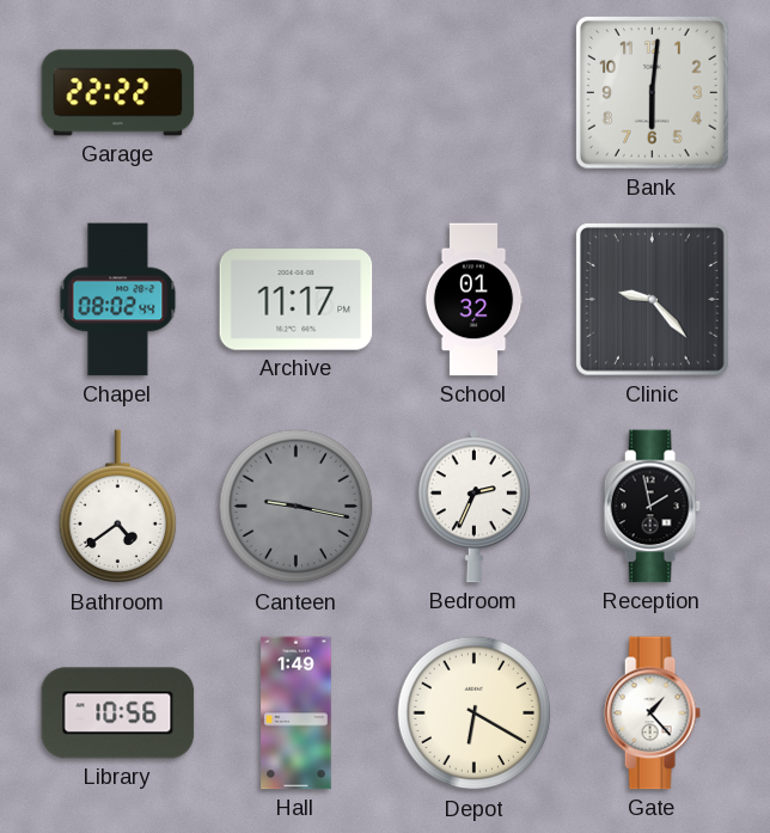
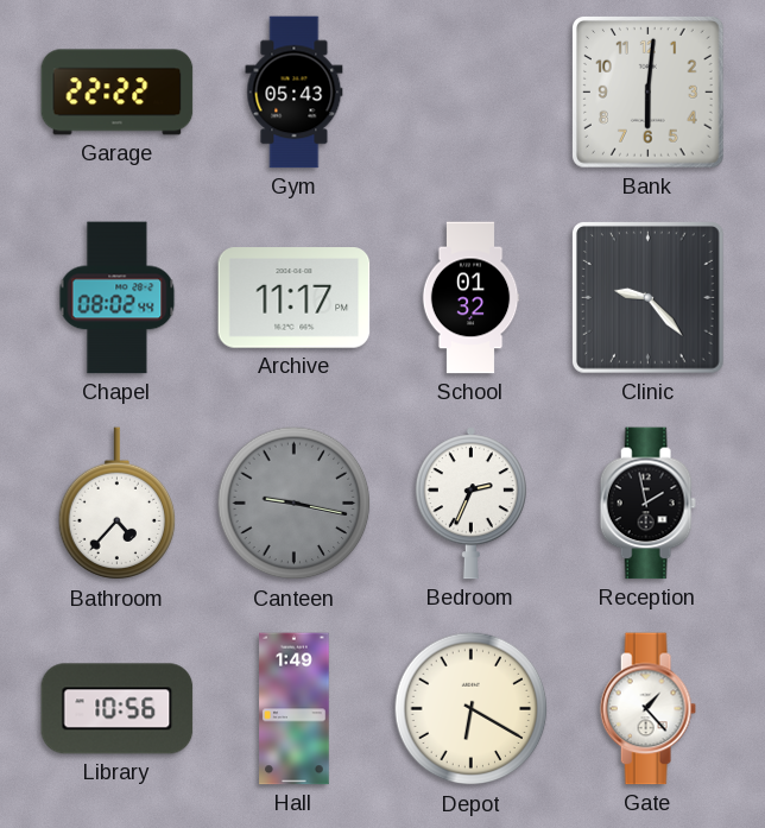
Gym: none -> 05:43
Bathroom: 4:39 -> 4:37
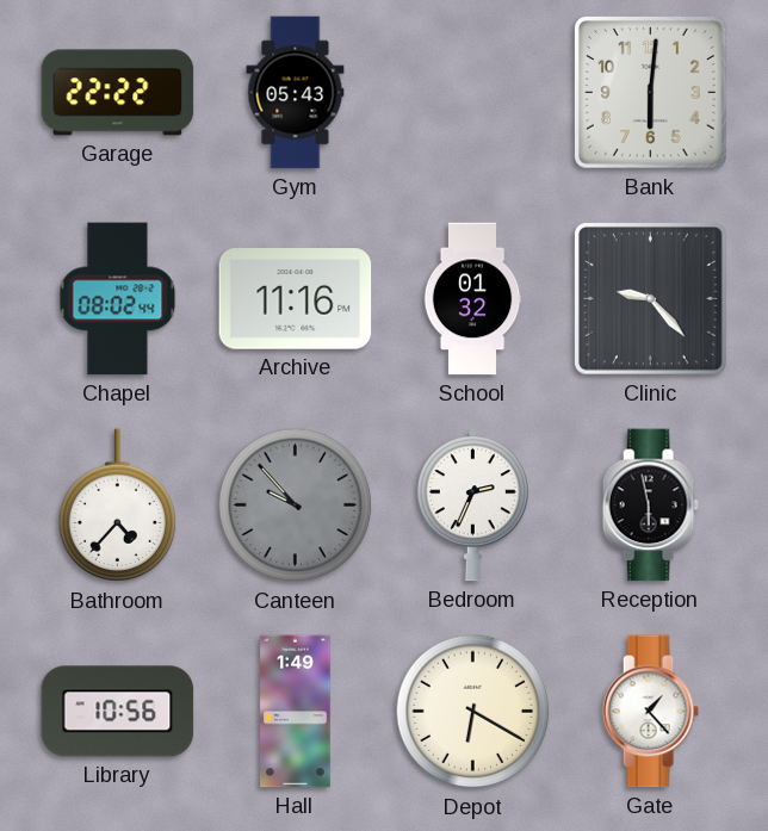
Archive: 11:17 -> 11:16
Canteen: 9:17 -> 9:53
Reception: 1:58 -> 5:58
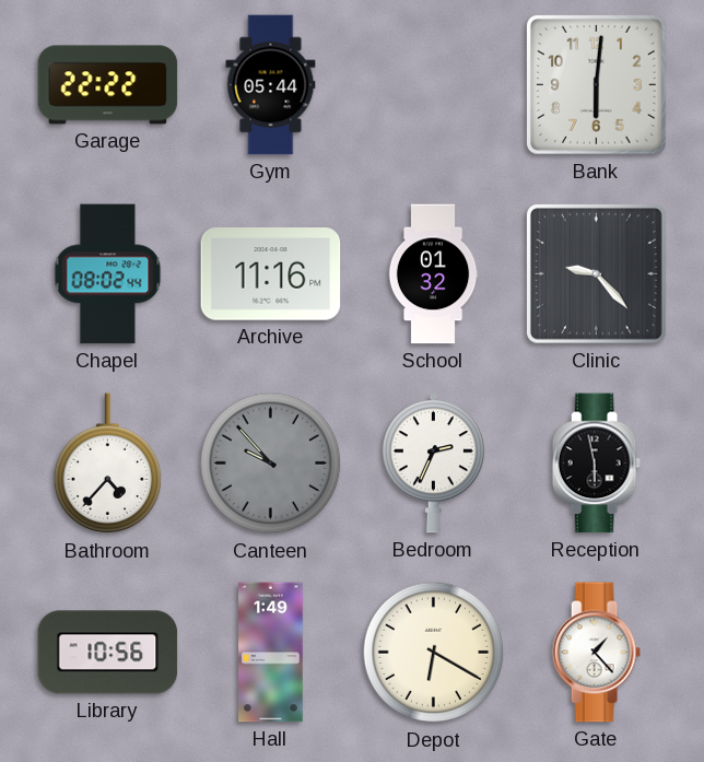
Gym: 05:43 -> 05:44
